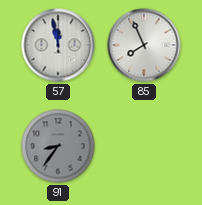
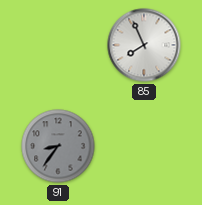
57: 11:58 -> none
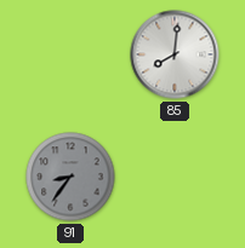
85: 7:56 -> 8:01
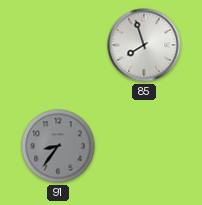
85: 8:01 -> 7:57
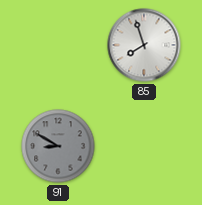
91: 8:36 -> 8:50
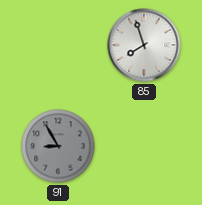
91: 8:50 -> 8:55
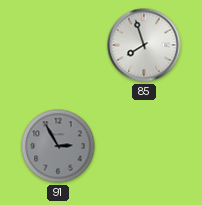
91: 8:55 -> 2:55
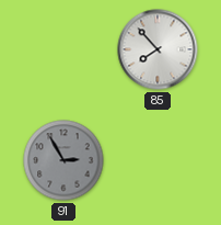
85: 7:57 -> 7:53
